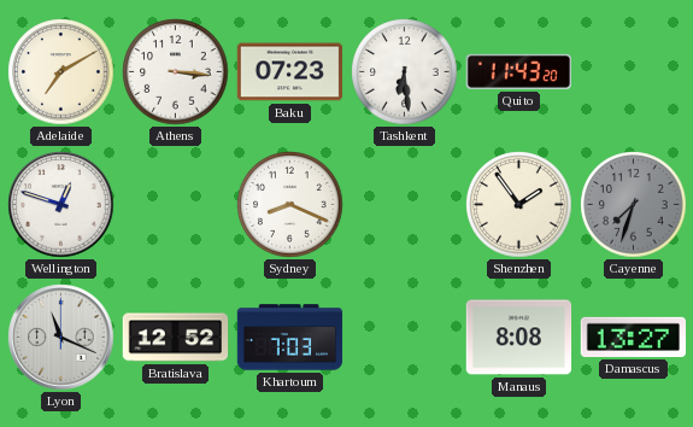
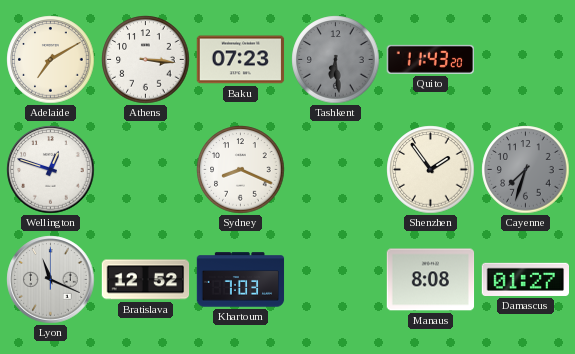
Tashkent dial: white -> grey
Damascus: 13:27 -> 01:27
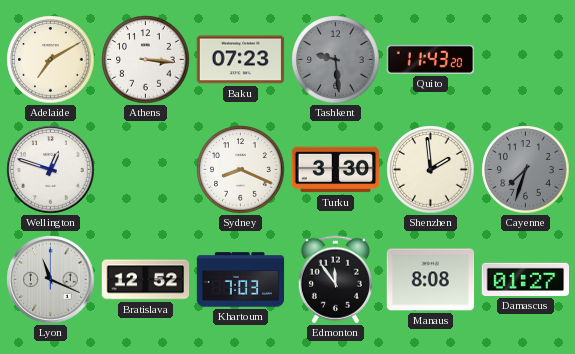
Tashkent: 6:29 -> 9:29
Turku: none -> 3:30
Shenzhen: 1:54 -> 1:59
Edmonton: none -> 11:54
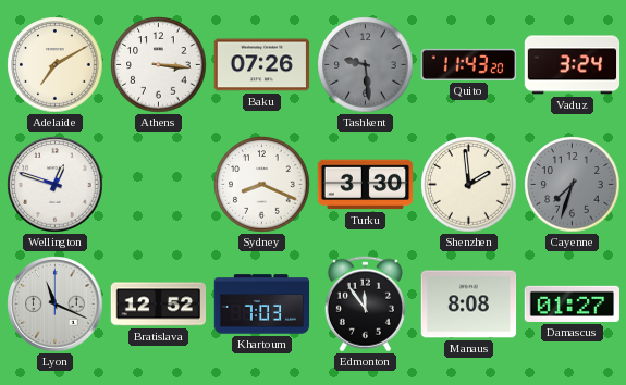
Baku: 07:23 -> 07:26
Vaduz: none -> 3:24
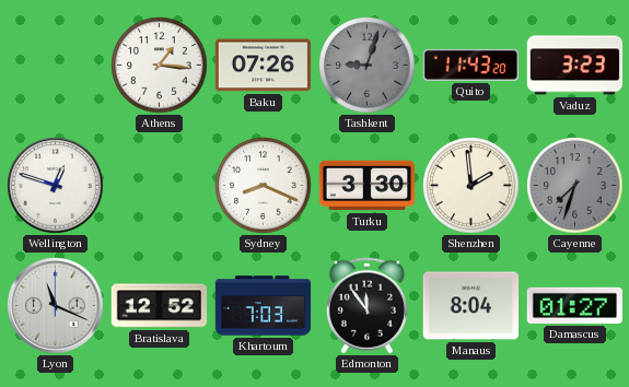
Adelaide: 7:10 -> none
Athens: 3:16 -> 1:16
Tashkent: 9:29 -> 9:03
Vaduz: 3:24 -> 3:23
Manaus: 8:08 -> 8:04
